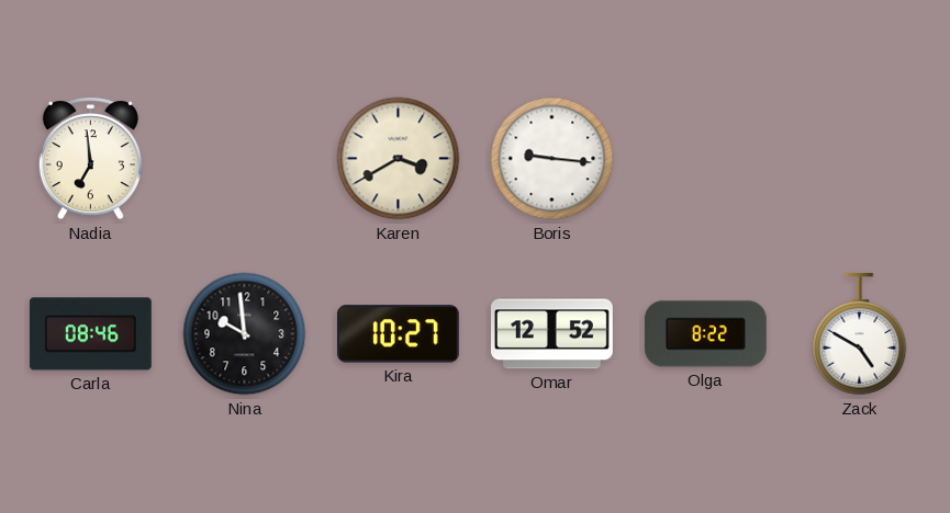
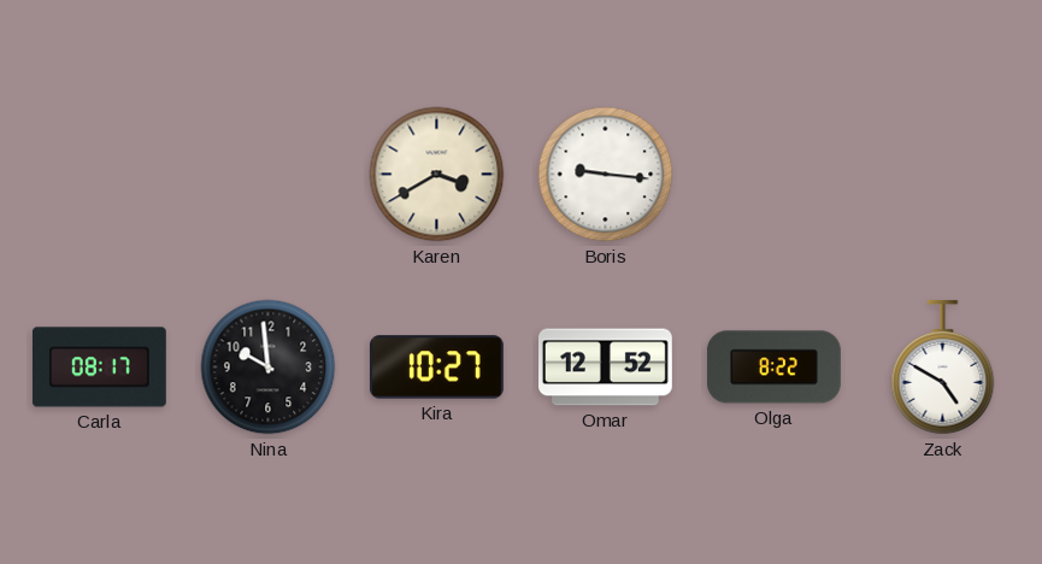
Nadia: 6:59 -> none
Carla: 08:46 -> 08:17
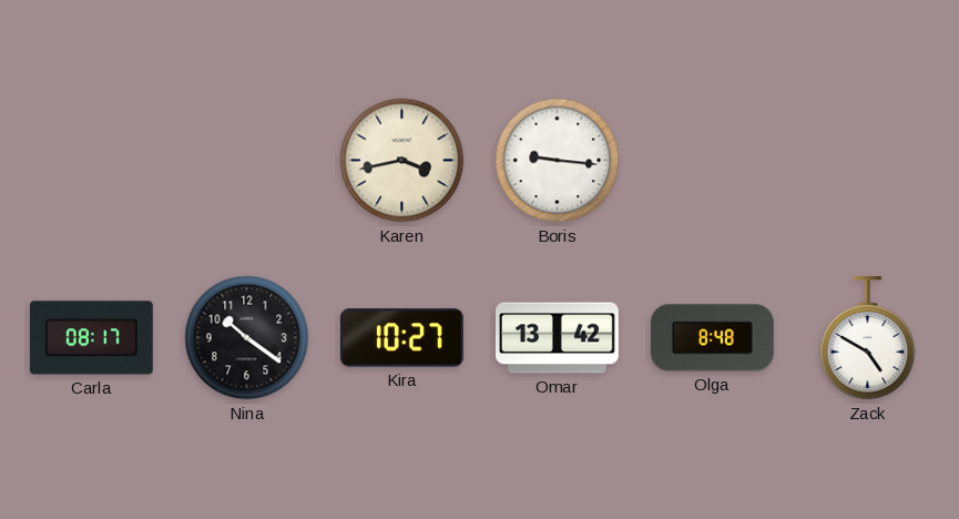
Karen: 3:40 -> 3:43
Nina: 9:59 -> 10:21
Omar: 12:52 -> 13:42
Olga: 8:22 -> 8:48
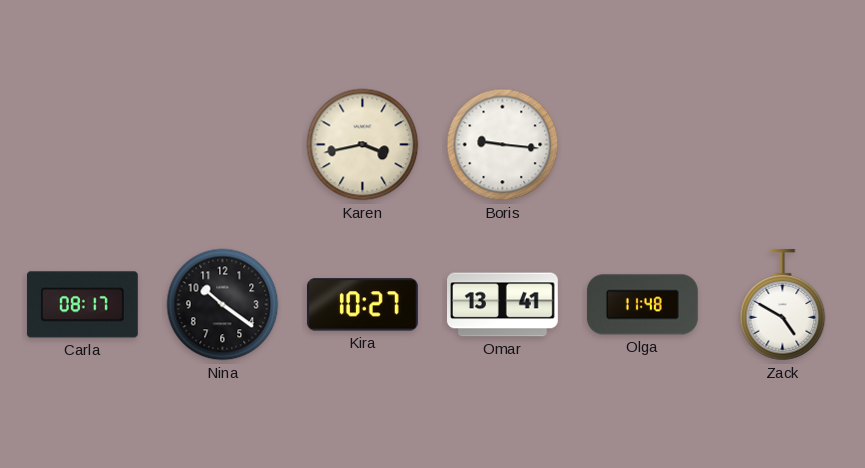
Omar: 13:42 -> 13:41
Olga: 8:48 -> 11:48
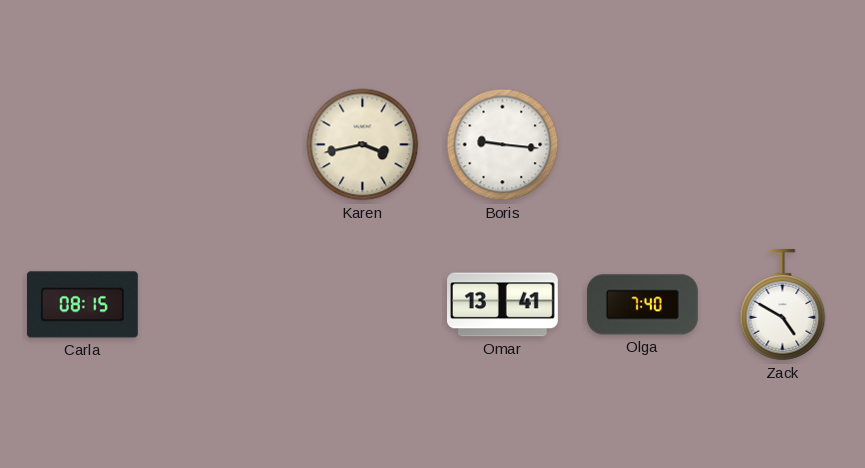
Carla: 08:17 -> 08:15
Nina: 10:21 -> none
Kira: 10:27 -> none
Olga: 11:48 -> 7:40
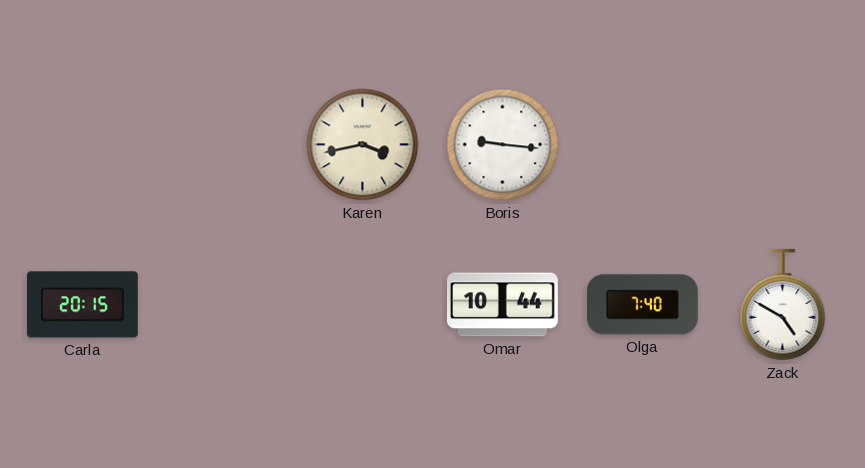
Carla: 08:15 -> 20:15
Omar: 13:41 -> 10:44
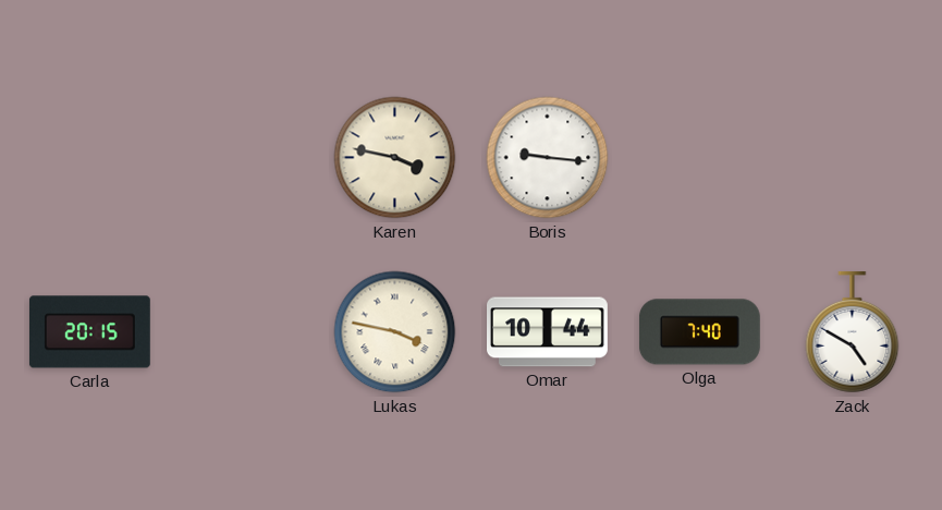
Karen: 3:43 -> 3:47
Lukas: none -> 3:47
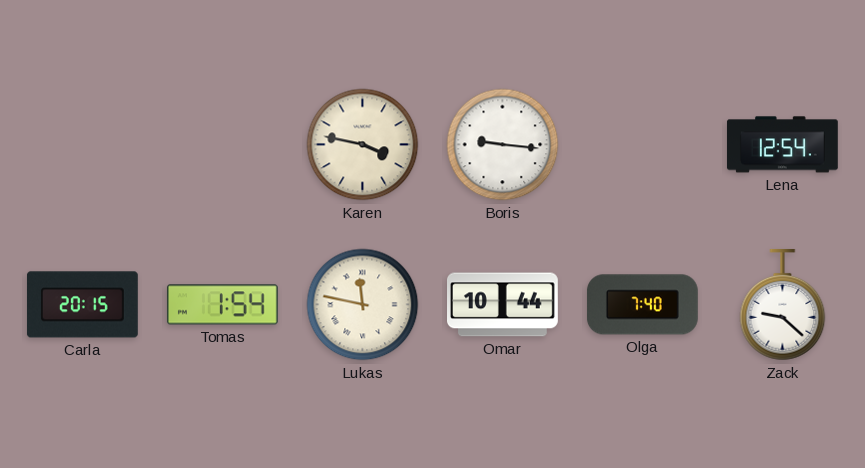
Lena: none -> 12:54
Tomas: none -> 1:54
Lukas: 3:47 -> 11:47
Zack: 4:50 -> 9:22
